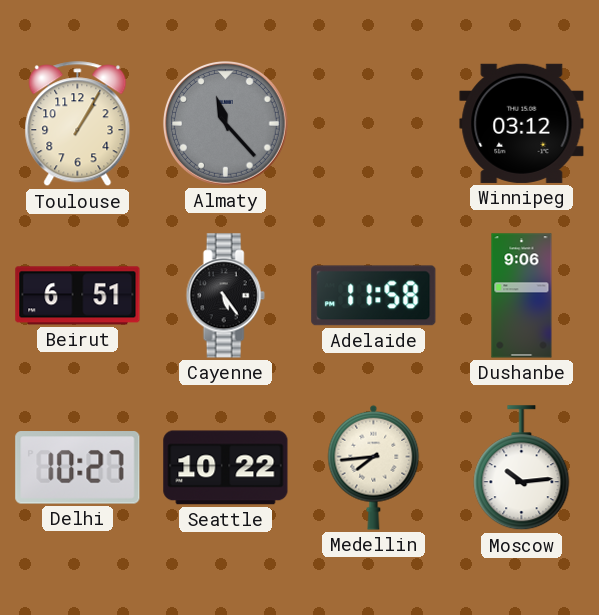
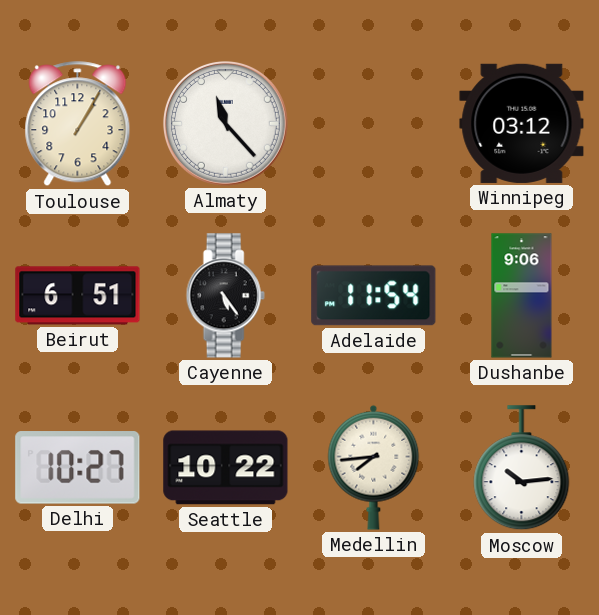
Almaty dial: grey -> white
Adelaide: 11:58 -> 11:54
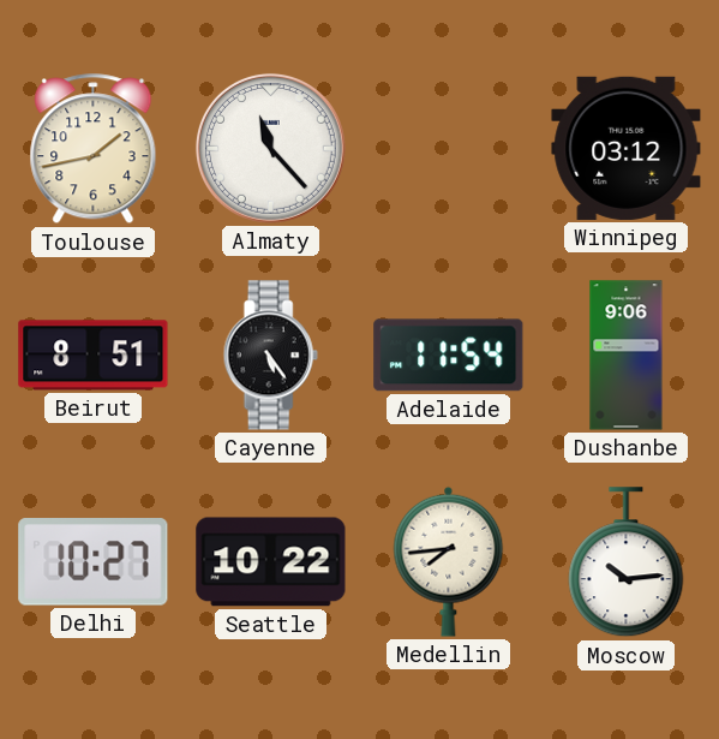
Toulouse: 1:05 -> 1:43
Beirut: 6:51 -> 8:51
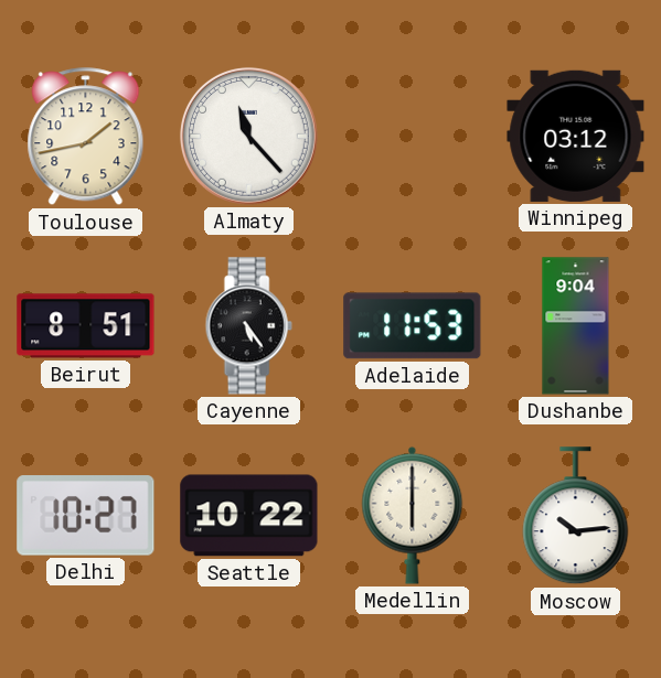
Adelaide: 11:54 -> 11:53
Dushanbe: 9:06 -> 9:04
Medellin: 7:44 -> 6:00
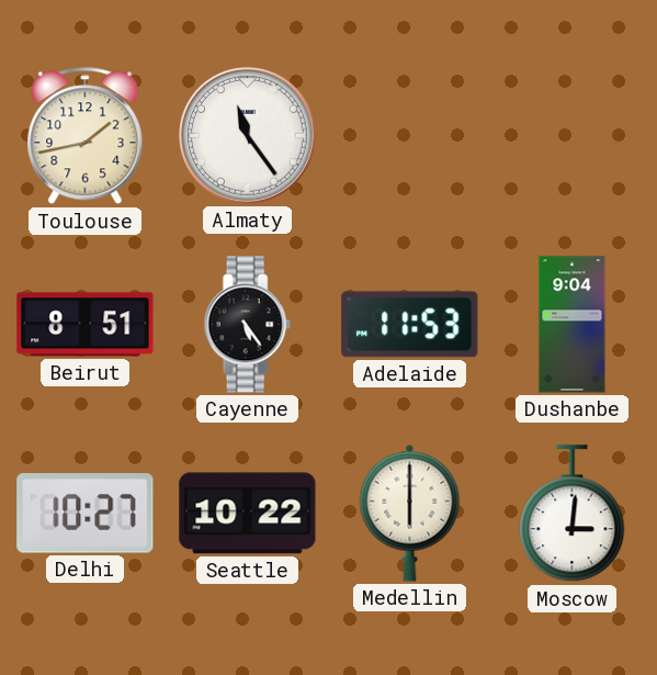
Almaty: 11:23 -> 11:24
Winnipeg: 03:12 -> none
Moscow: 10:14 -> 3:01
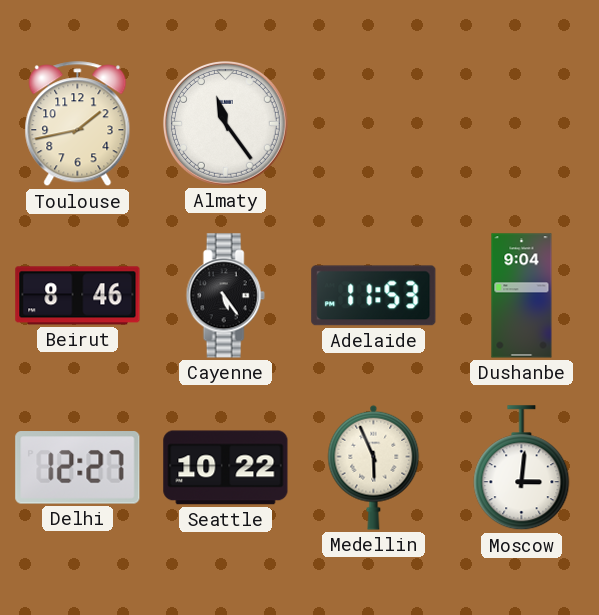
Beirut: 8:51 -> 8:46
Delhi: 10:27 -> 12:27
Medellin: 6:00 -> 5:56
